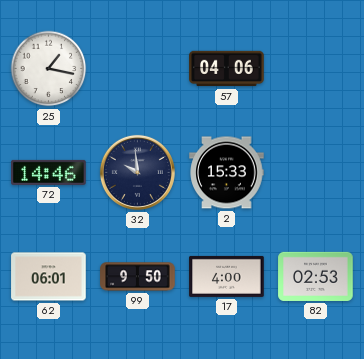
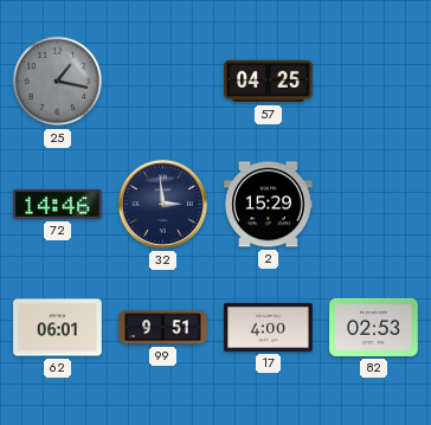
25 dial: white -> grey
57: 04:06 -> 04:25
32: 9:59 -> 2:59
2: 15:33 -> 15:29
99: 9:50 -> 9:51
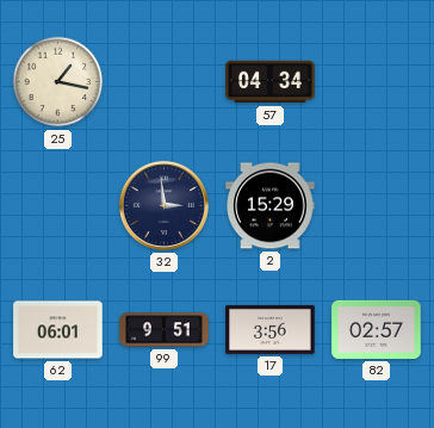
25 dial: grey -> cream
57: 04:25 -> 04:34
72: 14:46 -> none
17: 4:00 -> 3:56
82: 02:53 -> 02:57
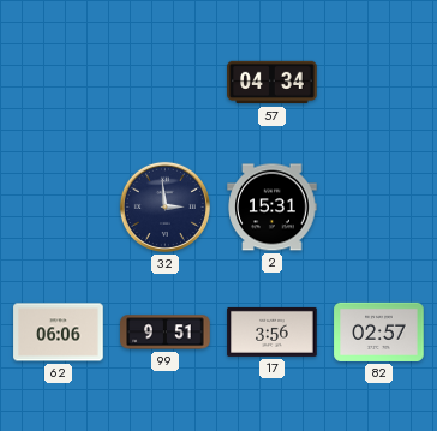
25: 1:17 -> none
2: 15:29 -> 15:31
62: 06:01 -> 06:06
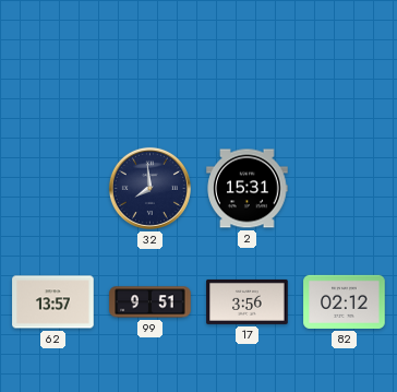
57: 04:34 -> none
32: 2:59 -> 7:59
62: 06:06 -> 13:57
82: 02:57 -> 02:12
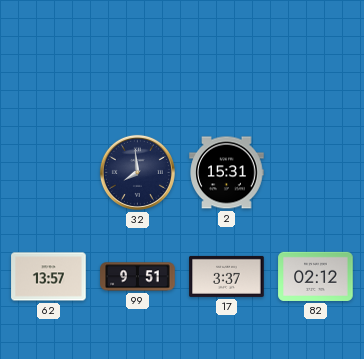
17: 3:56 -> 3:37
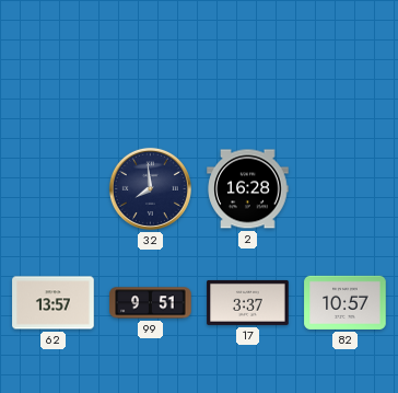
2: 15:31 -> 16:28
82: 02:12 -> 10:57
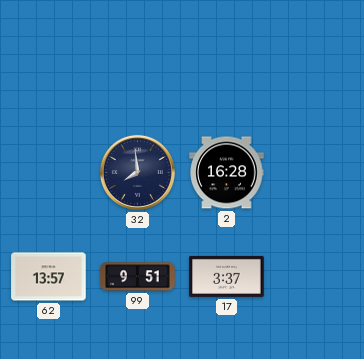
82: 10:57 -> none
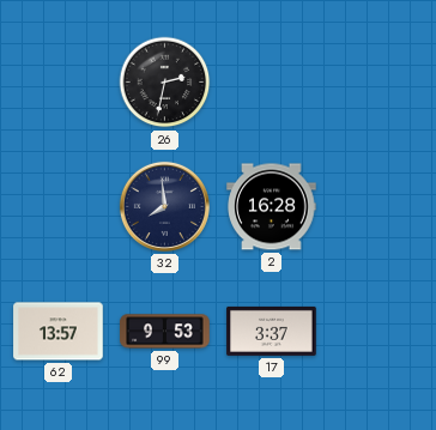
26: none -> 2:32
99: 9:51 -> 9:53
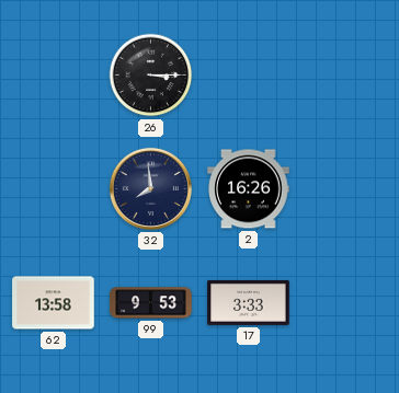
26: 2:32 -> 3:15
2: 16:28 -> 16:26
62: 13:57 -> 13:58
17: 3:37 -> 3:33
